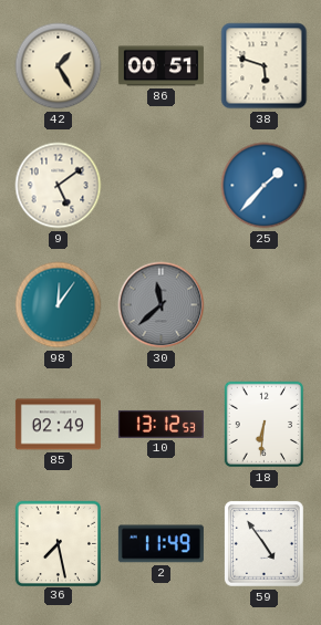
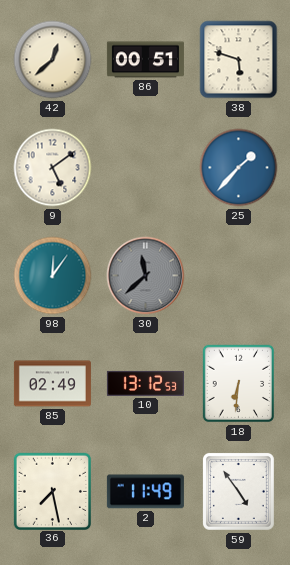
42: 1:25 -> 12:38
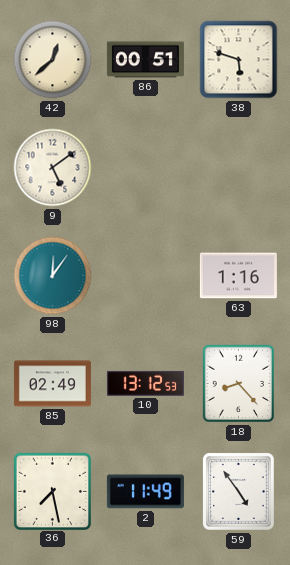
25: 1:37 -> none
30: 11:38 -> none
63: none -> 1:16
18: 6:31 -> 8:23
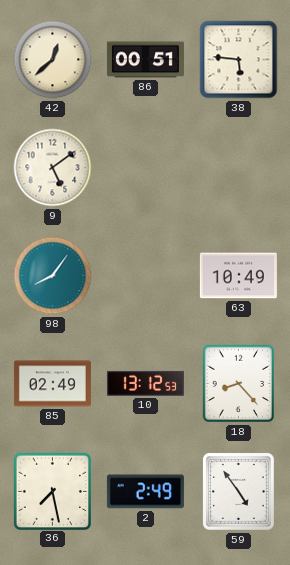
38: 5:48 -> 5:46
98: 12:06 -> 8:06
63: 1:16 -> 10:49
2: 11:49 -> 2:49
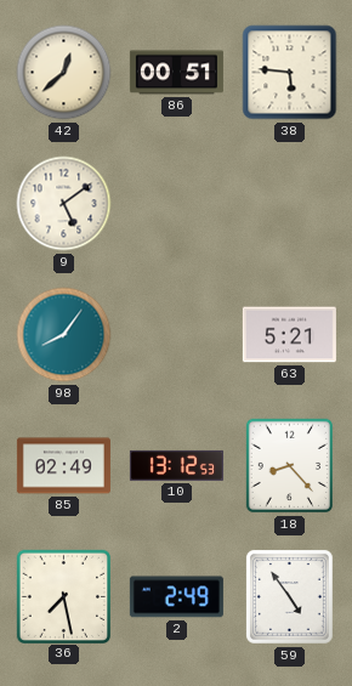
63: 10:49 -> 5:21
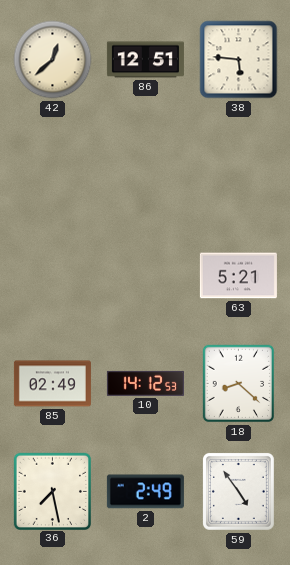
86: 00:51 -> 12:51
9: 5:09 -> none
98: 8:06 -> none
10: 13:12 -> 14:12
18: 8:23 -> 8:22
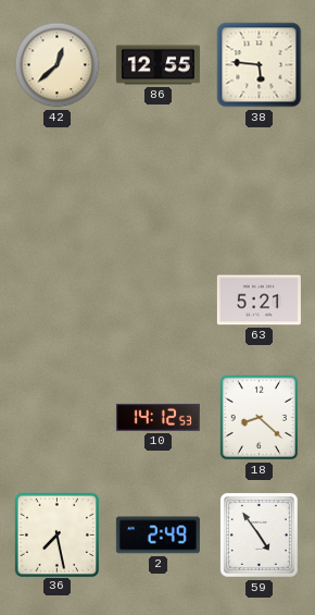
86: 12:51 -> 12:55
85: 02:49 -> none
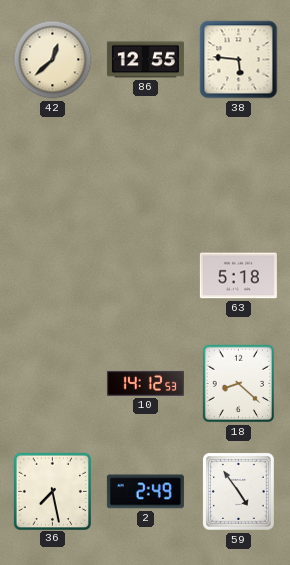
63: 5:21 -> 5:18
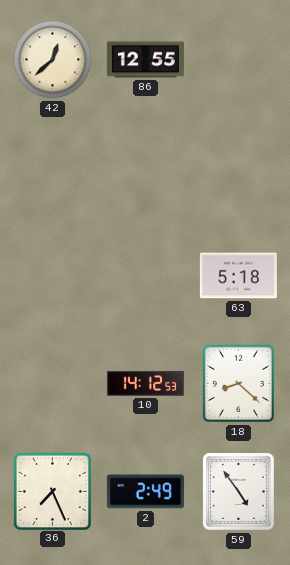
38: 5:46 -> none
36: 7:28 -> 7:26
